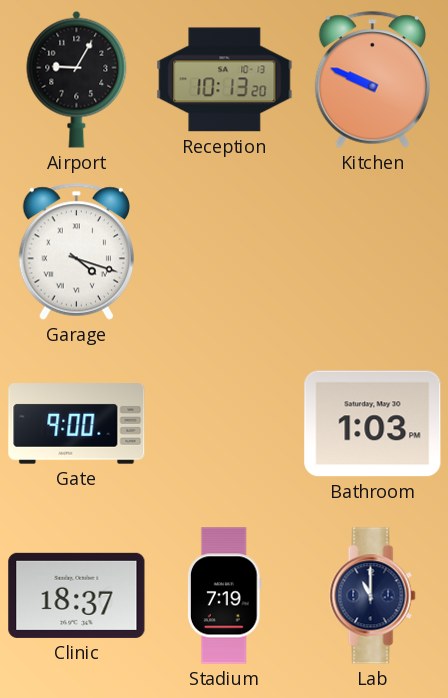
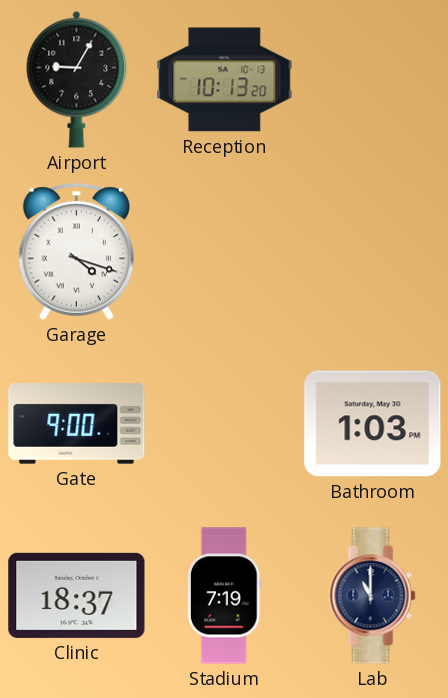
Kitchen: 9:49 -> none
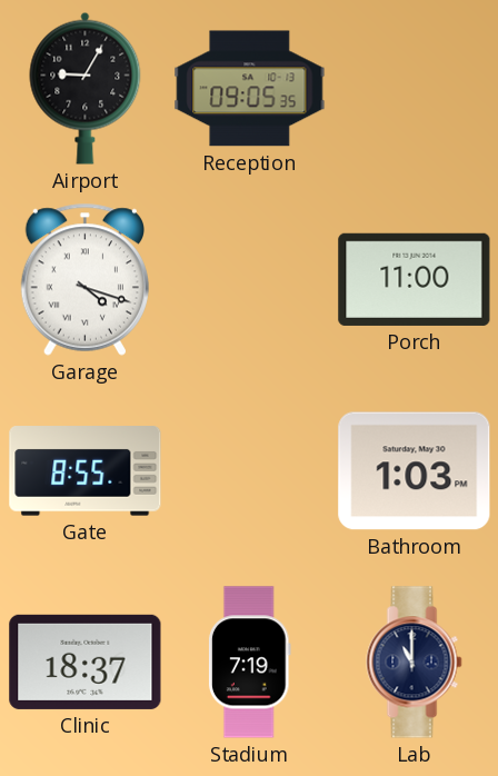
Reception: 10:13 -> 09:05
Porch: none -> 11:00
Gate: 9:00 -> 8:55
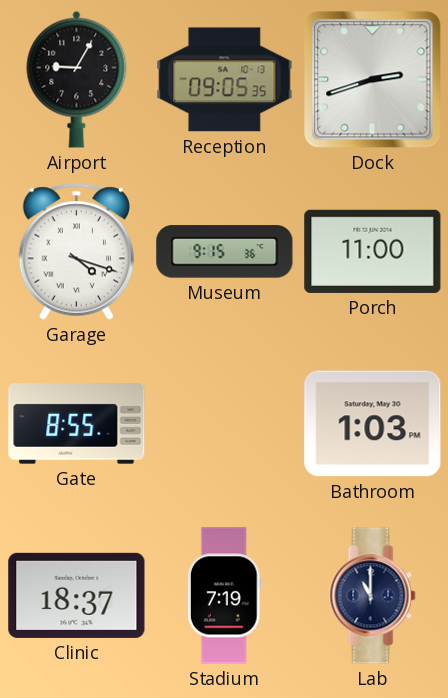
Dock: none -> 2:42
Museum: none -> 9:15
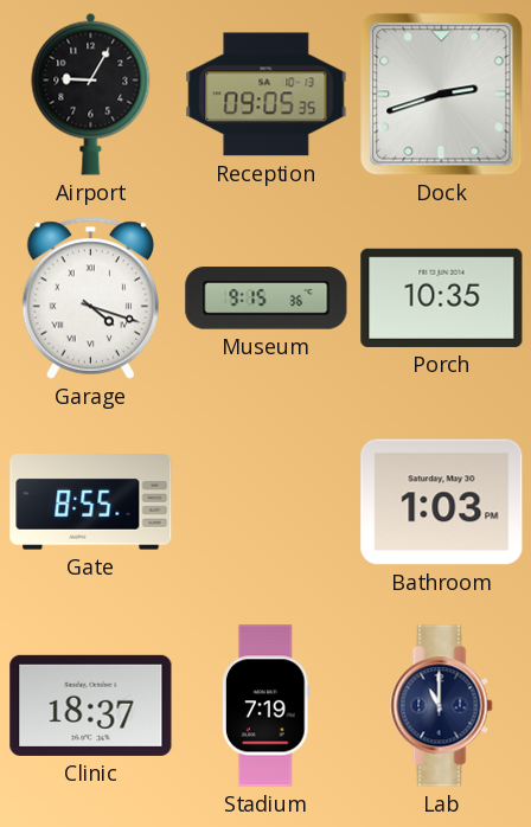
Porch: 11:00 -> 10:35
